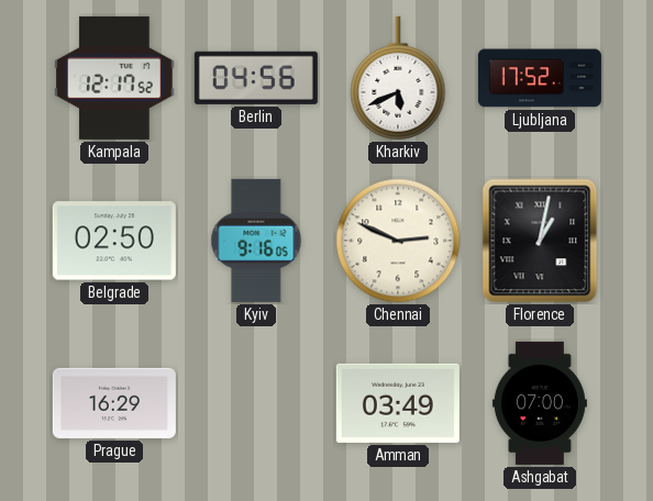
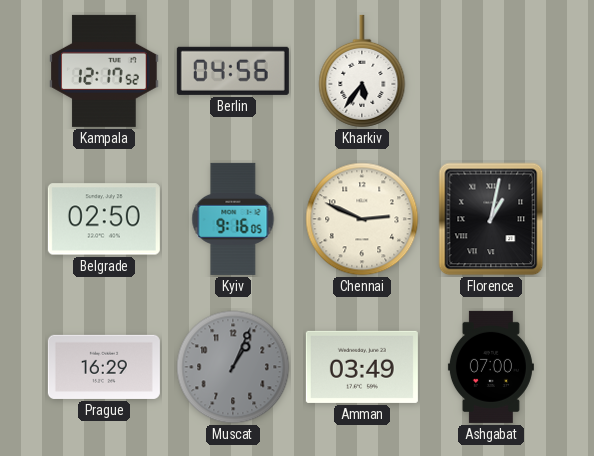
Kharkiv: 5:41 -> 5:36
Ljubljana: 17:52 -> none
Muscat: none -> 1:04
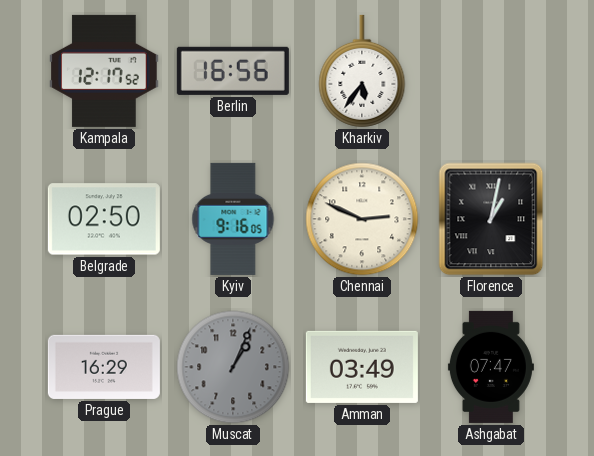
Berlin: 04:56 -> 16:56
Ashgabat: 07:00 -> 07:47
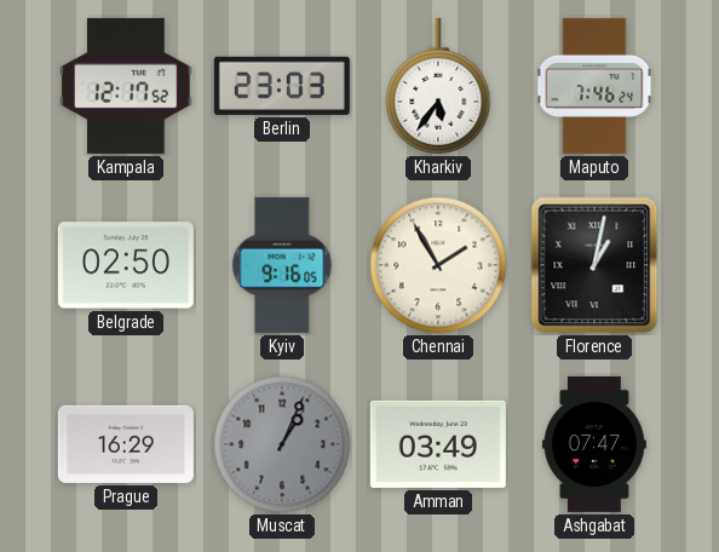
Berlin: 16:56 -> 23:03
Maputo: none -> 7:46
Chennai: 2:49 -> 1:55
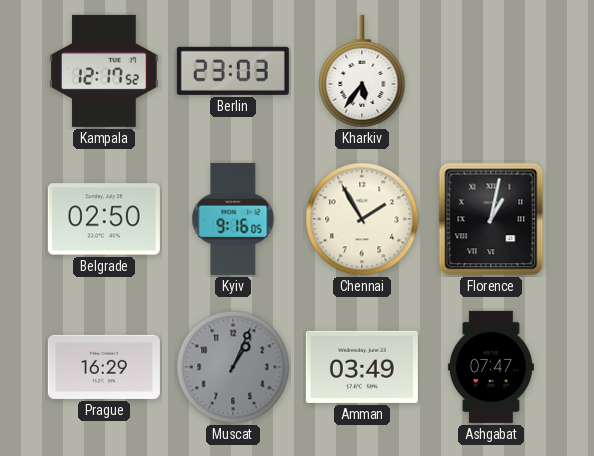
Maputo: 7:46 -> none
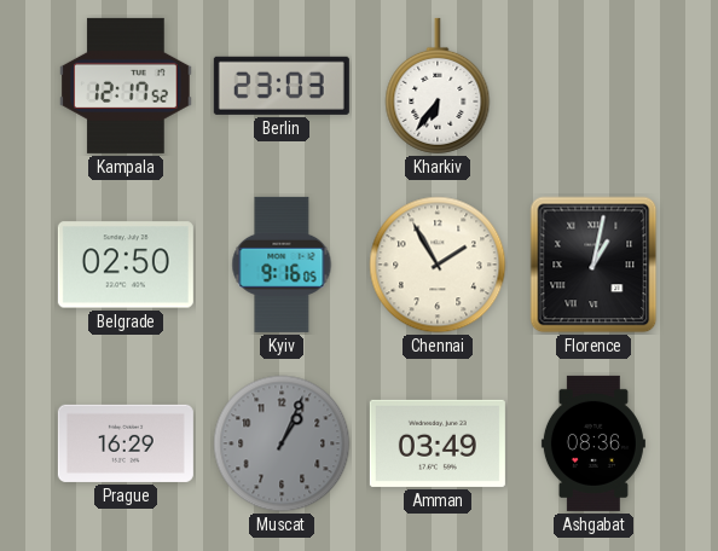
Kharkiv: 5:36 -> 6:36
Ashgabat: 07:47 -> 08:36
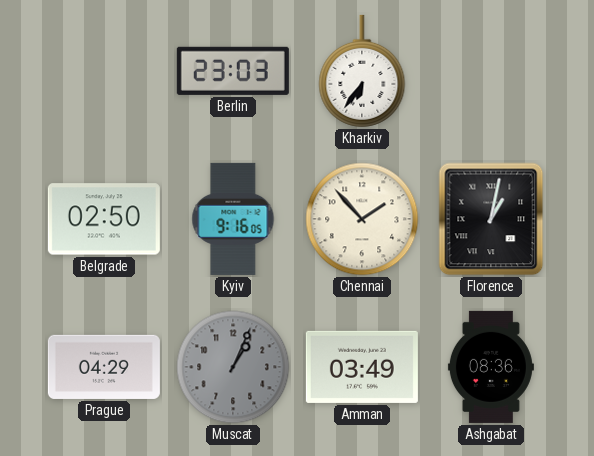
Kampala: 12:17 -> none
Chennai: 1:55 -> 1:53
Prague: 16:29 -> 04:29
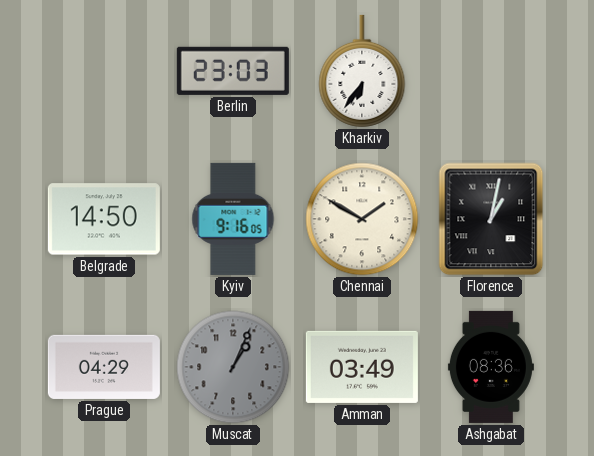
Belgrade: 02:50 -> 14:50
Chennai: 1:53 -> 1:50
